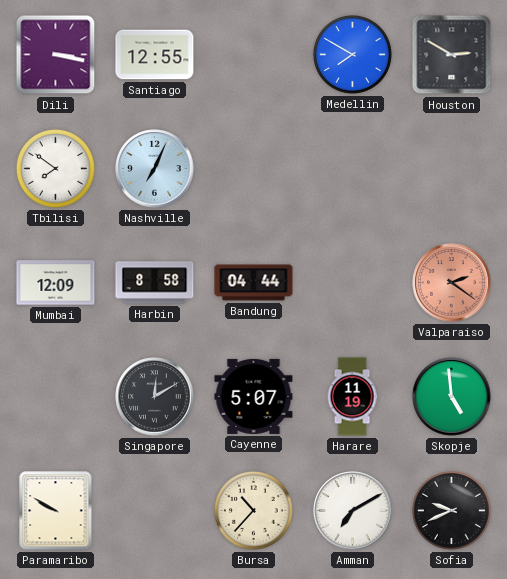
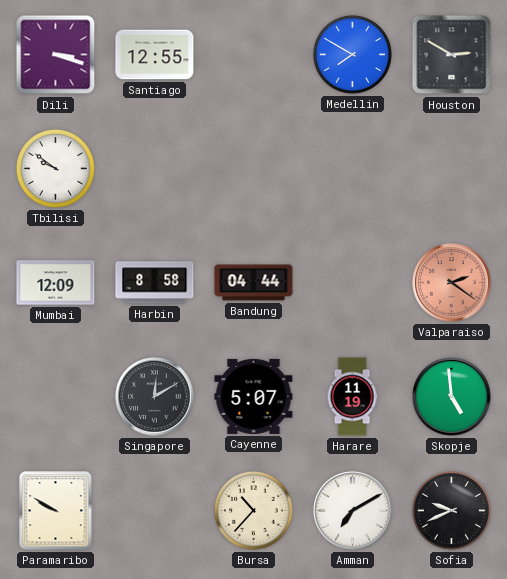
Dili: 3:17 -> 3:18
Tbilisi: 7:51 -> 9:51
Nashville: 7:04 -> none
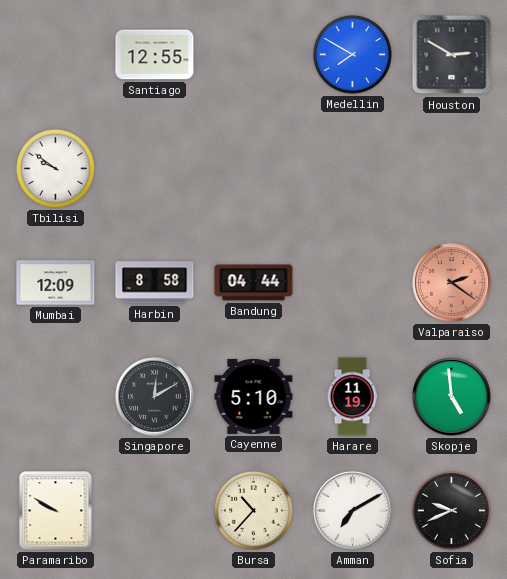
Dili: 3:18 -> none
Cayenne: 5:07 -> 5:10
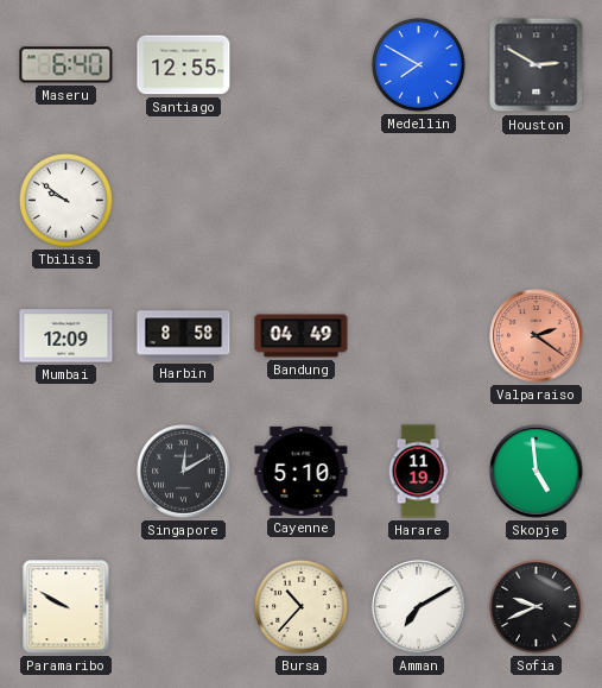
Maseru: none -> 6:40
Bandung: 04:44 -> 04:49
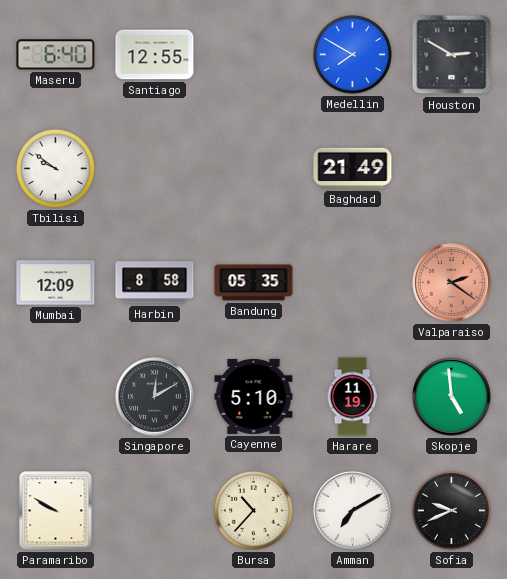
Baghdad: none -> 21:49
Bandung: 04:49 -> 05:35
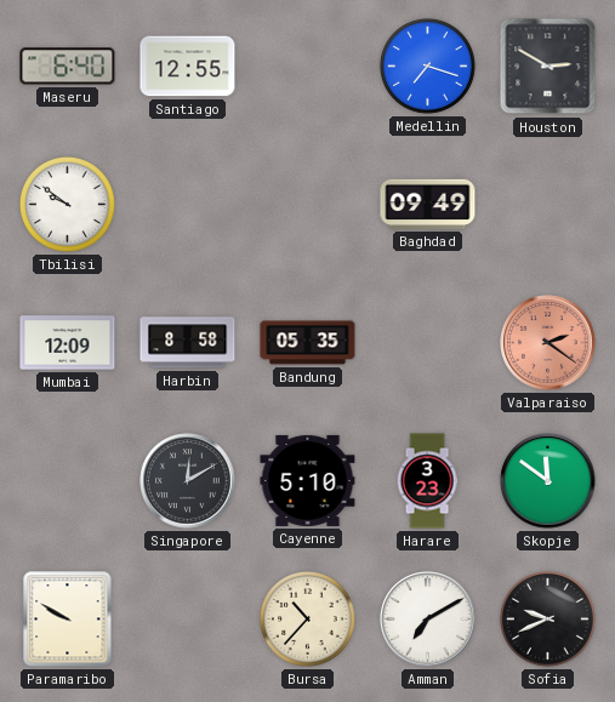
Medellin: 7:50 -> 7:18
Baghdad: 21:49 -> 09:49
Harare: 11:19 -> 3:23
Skopje: 4:59 -> 11:51
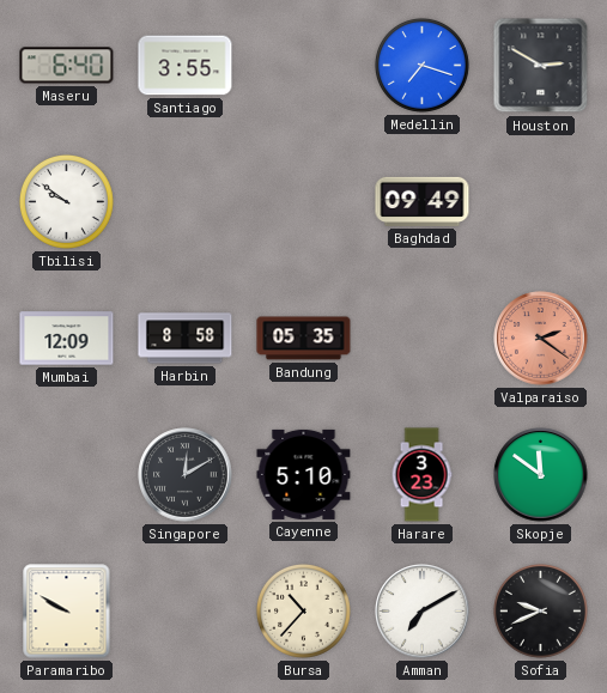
Santiago: 12:55 -> 3:55
